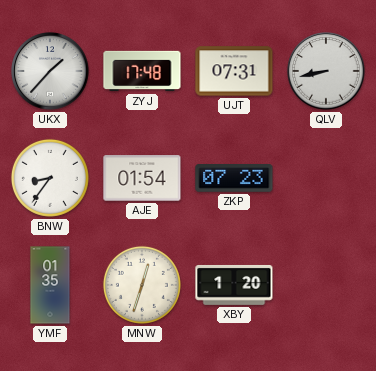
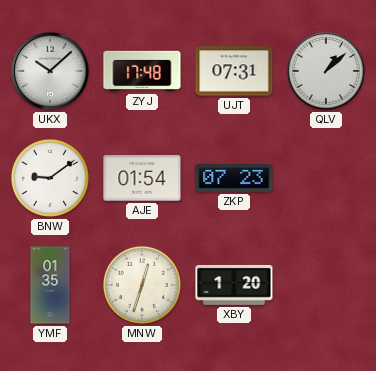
UKX: 1:37 -> 10:08
QLV: 8:43 -> 1:08
BNW: 8:36 -> 9:09
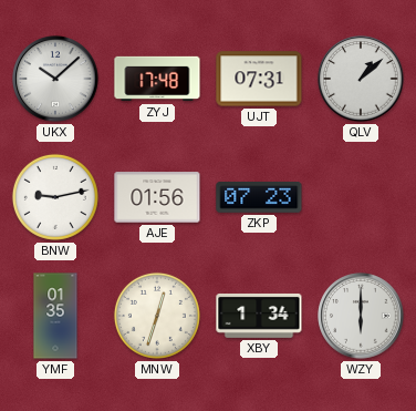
BNW: 9:09 -> 9:13
AJE: 01:54 -> 01:56
XBY: 1:20 -> 1:34
WZY: none -> 6:00
